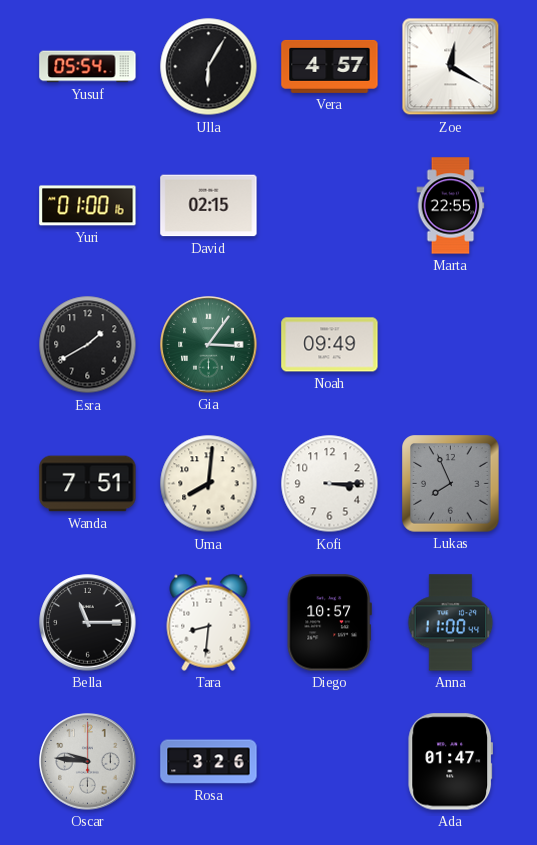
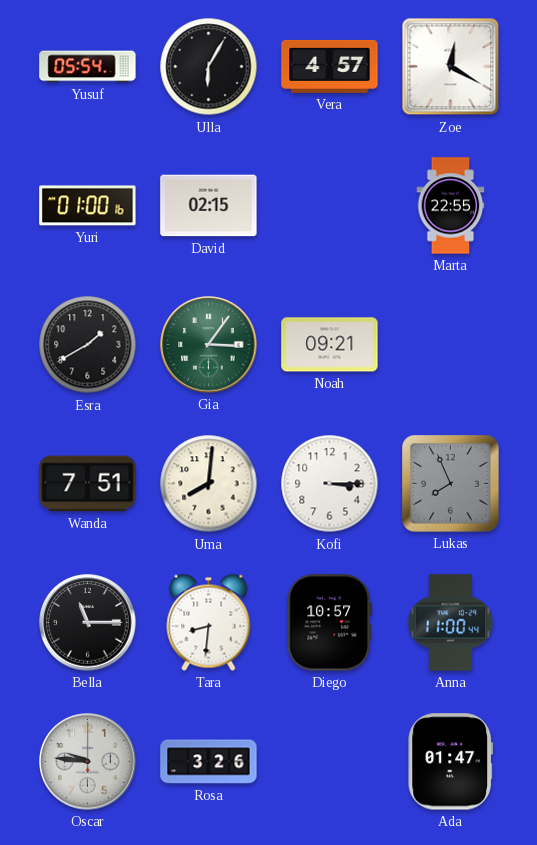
Noah: 09:49 -> 09:21
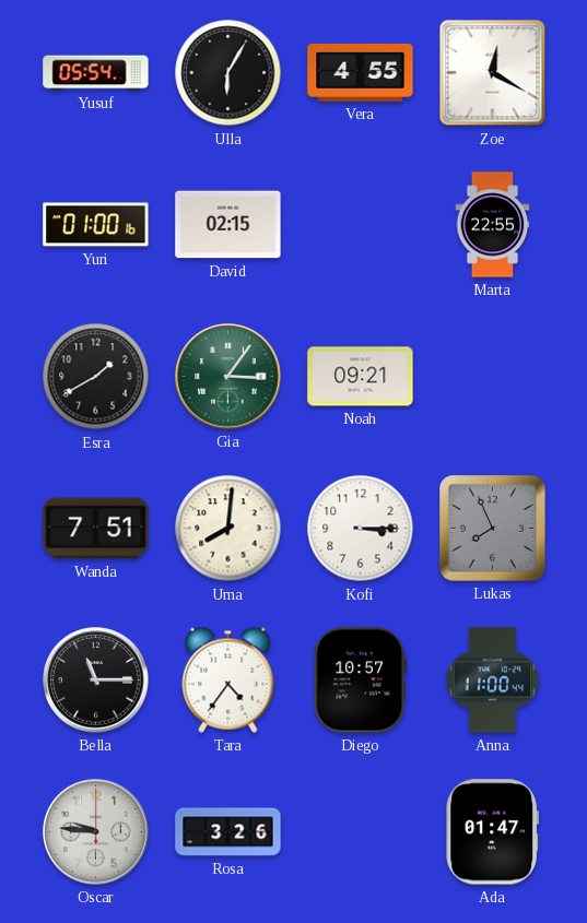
Vera: 4:57 -> 4:55
Tara: 8:31 -> 4:36
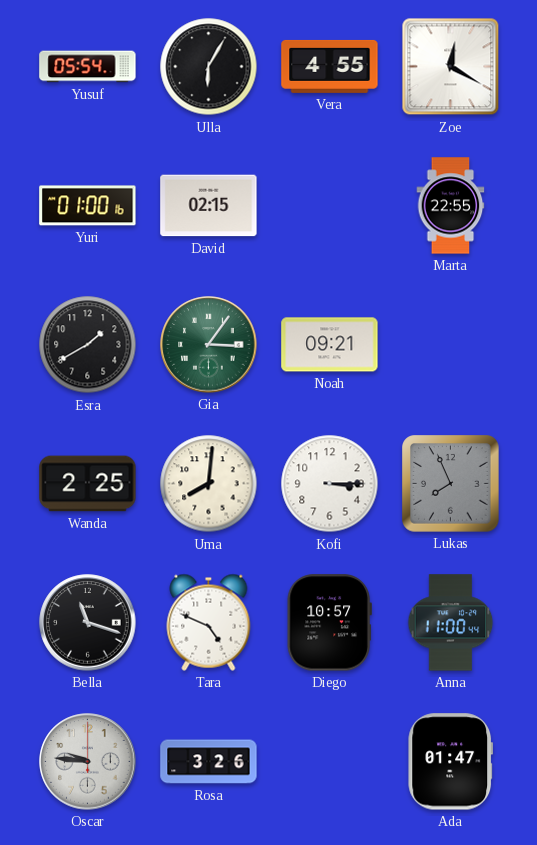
Wanda: 7:51 -> 2:25
Bella: 11:15 -> 11:18
Tara: 4:36 -> 4:49
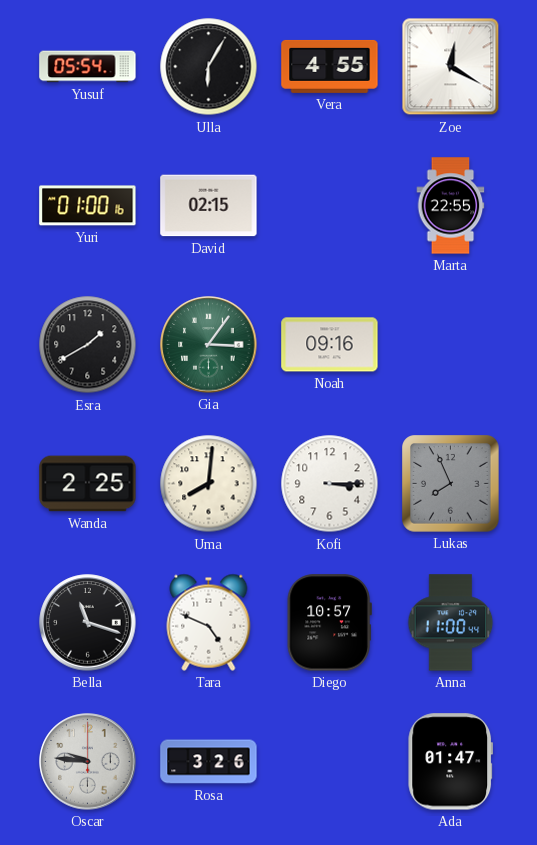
Noah: 09:21 -> 09:16
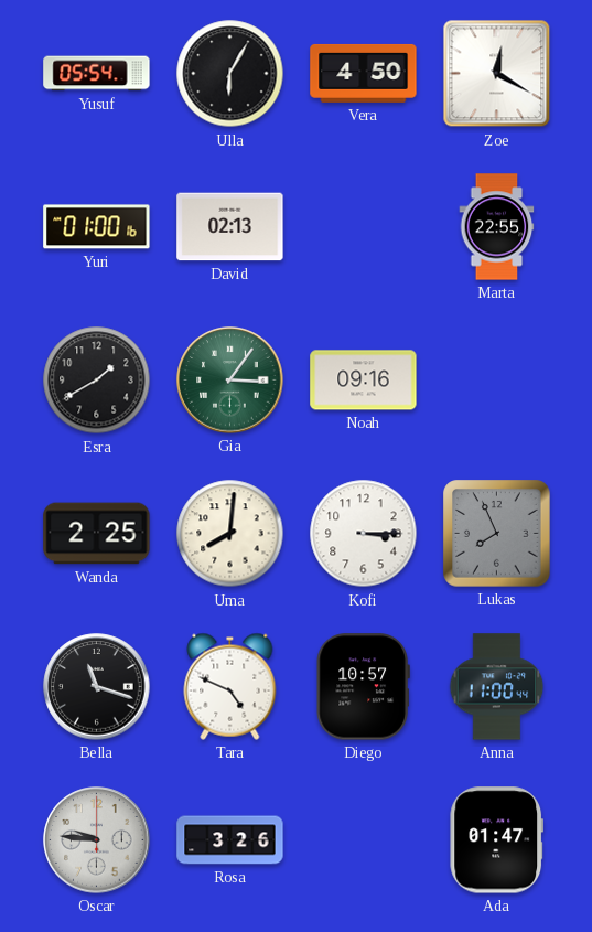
Vera: 4:55 -> 4:50
David: 02:15 -> 02:13
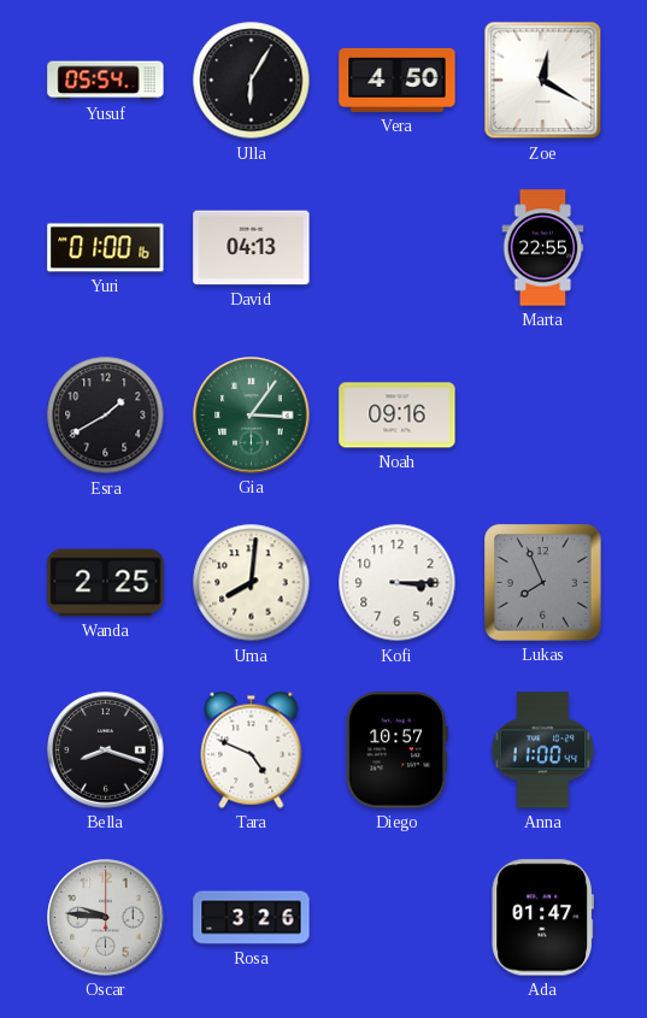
David: 02:13 -> 04:13
Bella: 11:18 -> 8:18
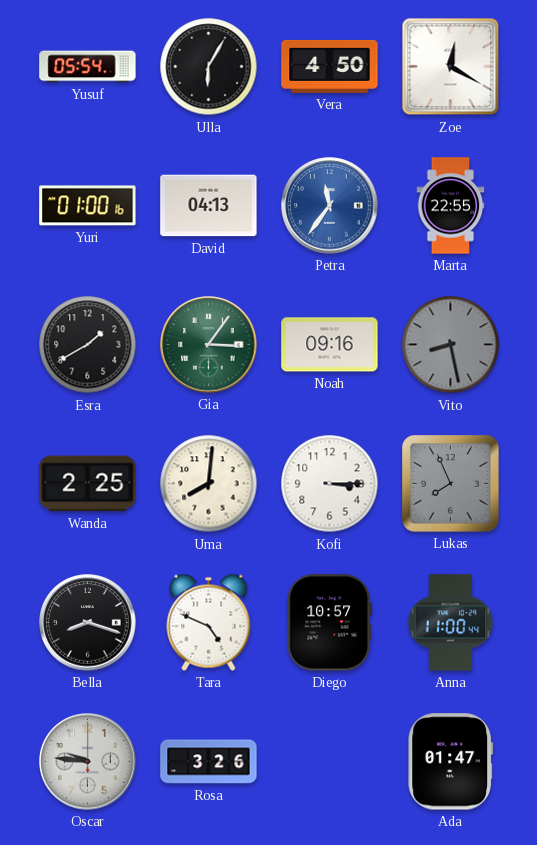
Petra: none -> 11:36
Vito: none -> 8:28
